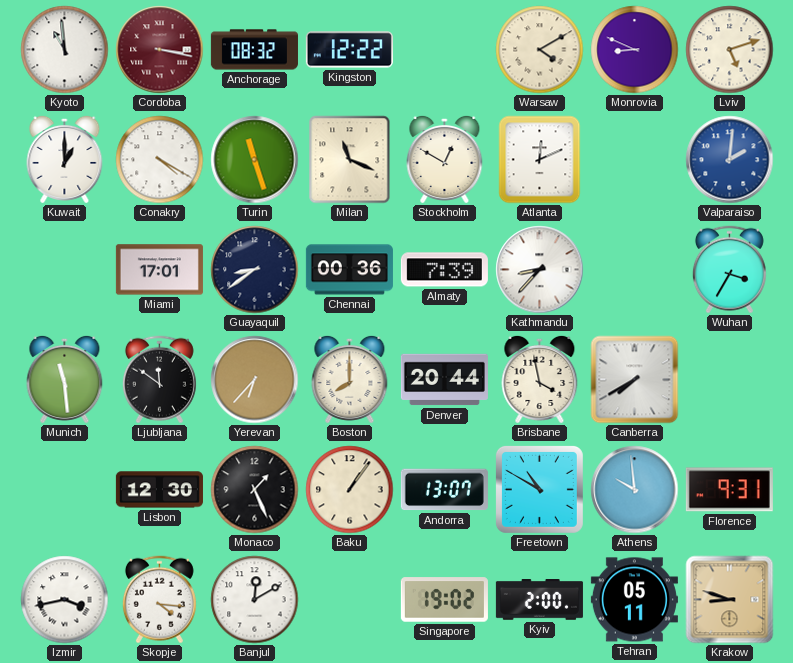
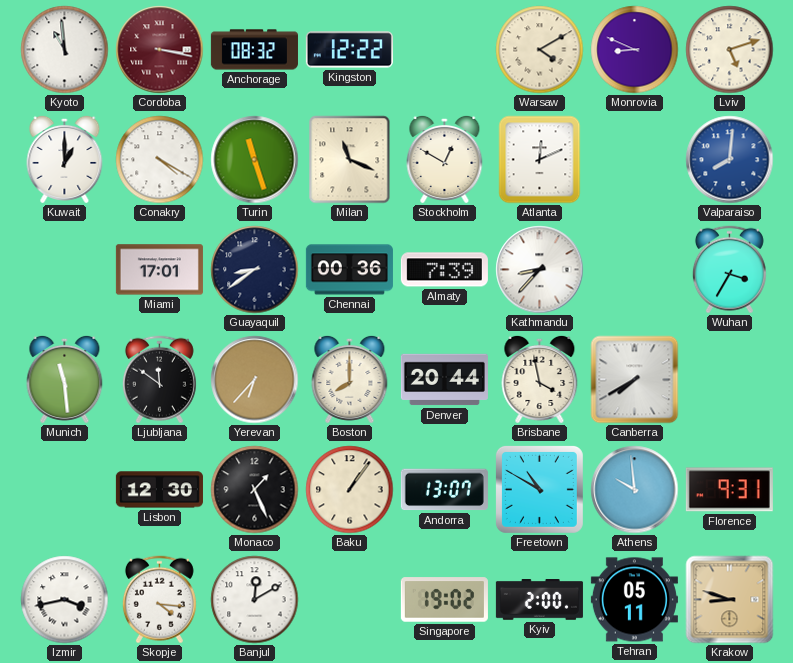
Valparaiso: 2:01 -> 8:01
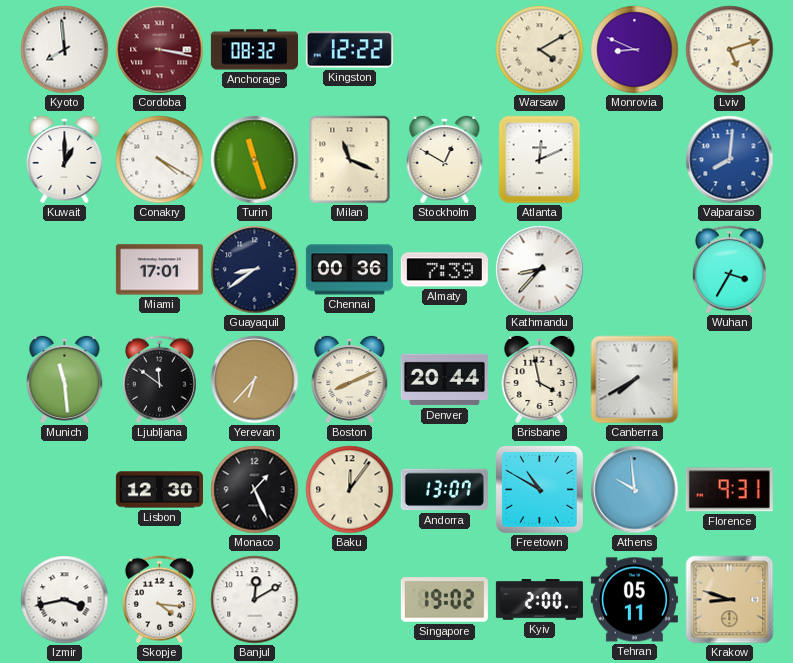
Kyoto: 10:59 -> 7:59
Boston: 8:00 -> 8:11
Baku: 1:06 -> 12:06
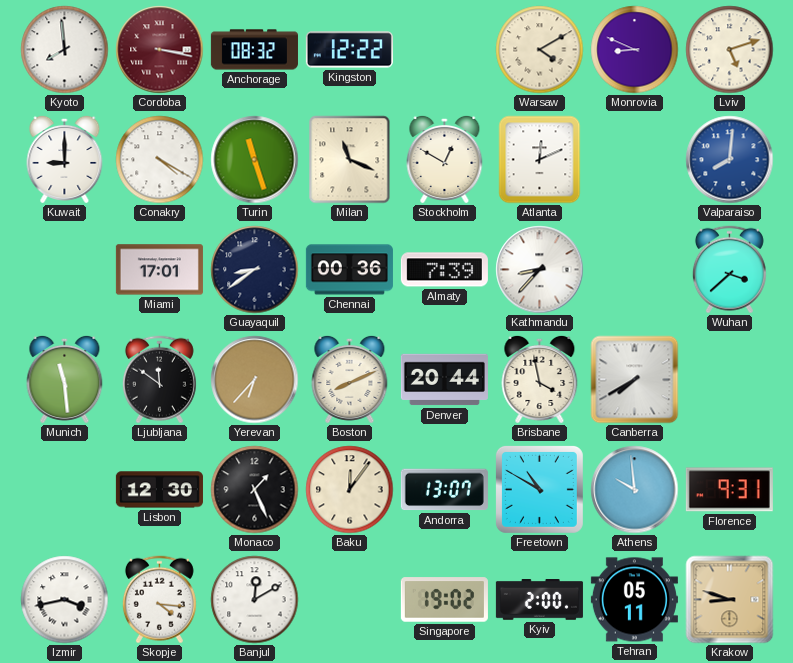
Kuwait: 1:00 -> 9:00
Wuhan: 3:35 -> 3:38
